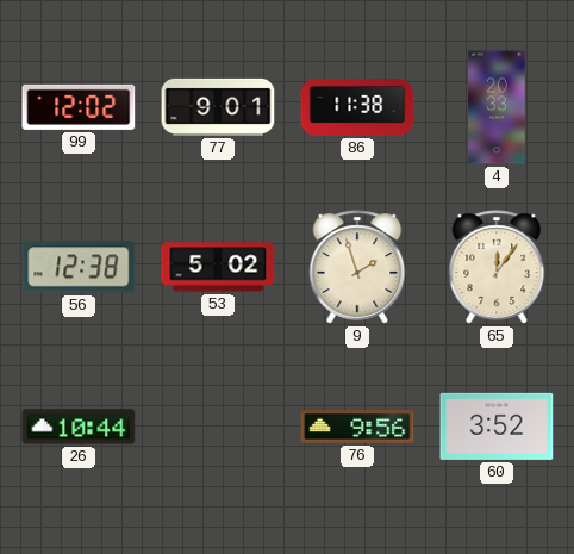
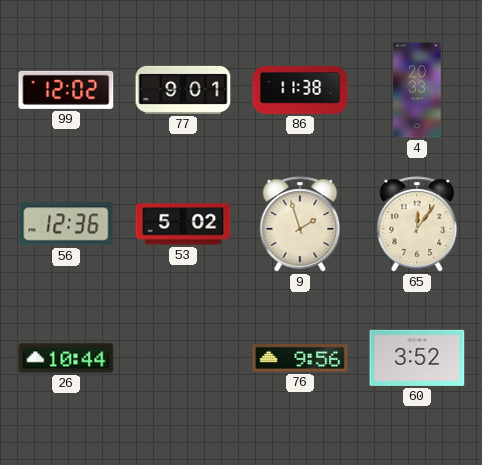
56: 12:38 -> 12:36
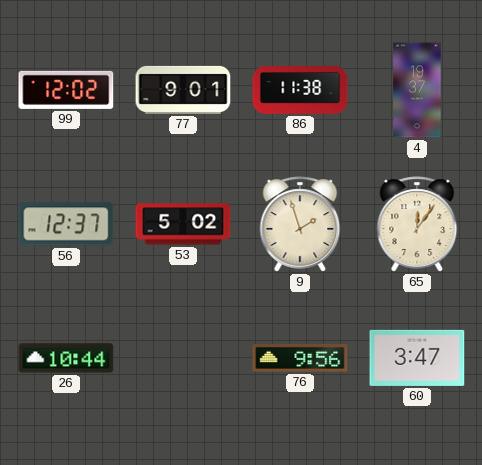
4: 20:33 -> 19:37
56: 12:36 -> 12:37
60: 3:52 -> 3:47
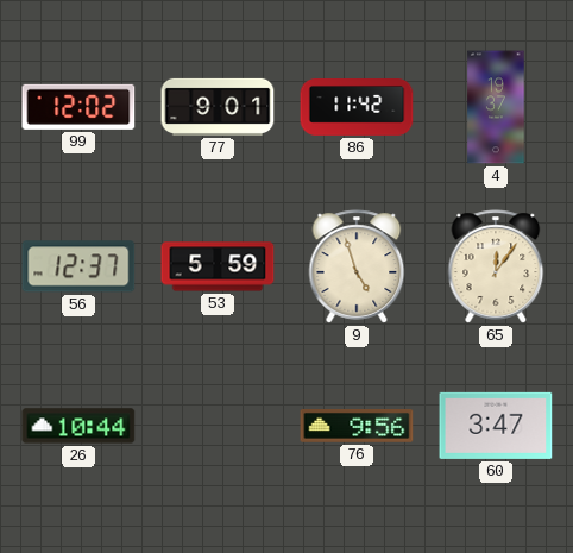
86: 11:38 -> 11:42
53: 5:02 -> 5:59
9: 1:57 -> 4:57
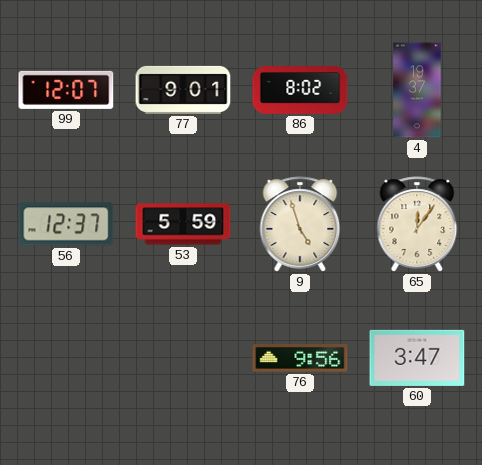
99: 12:02 -> 12:07
86: 11:42 -> 8:02
26: 10:44 -> none
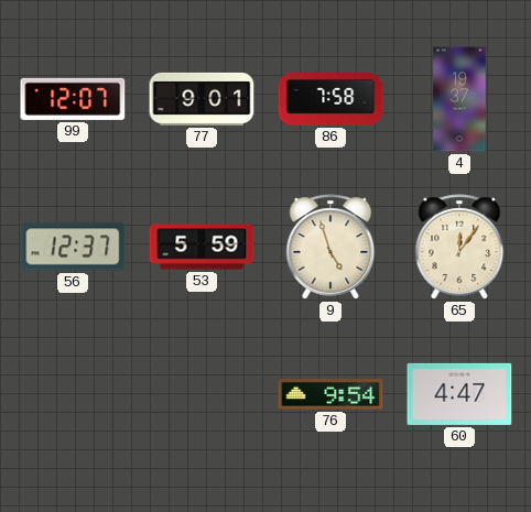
86: 8:02 -> 7:58
76: 9:56 -> 9:54
60: 3:47 -> 4:47
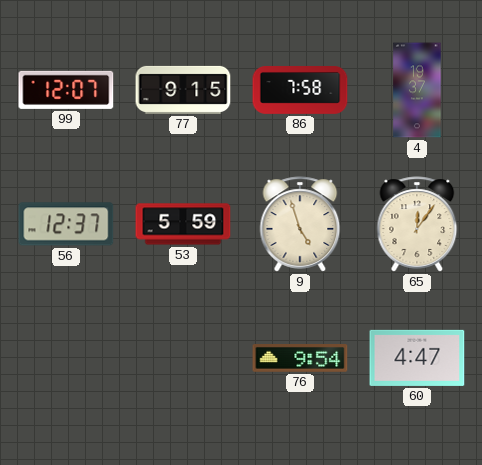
77: 9:01 -> 9:15
